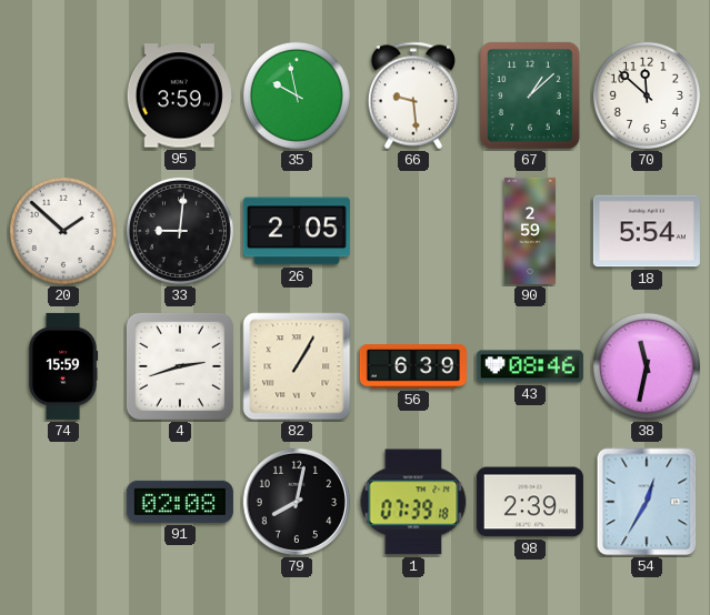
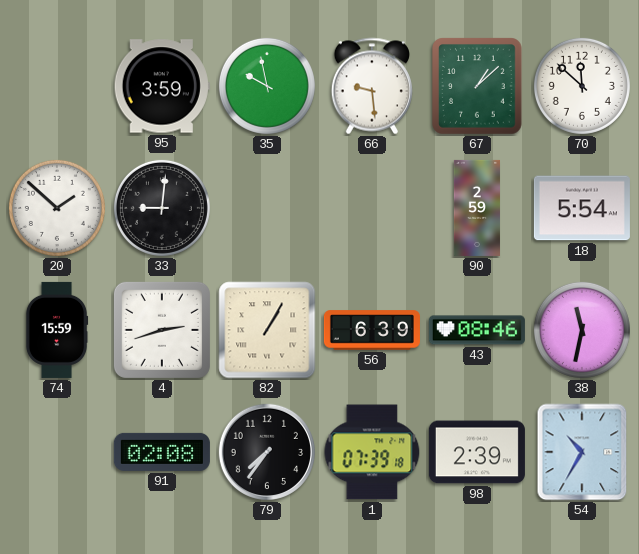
26: 2:05 -> none
79: 8:02 -> 7:36
54: 12:35 -> 10:35
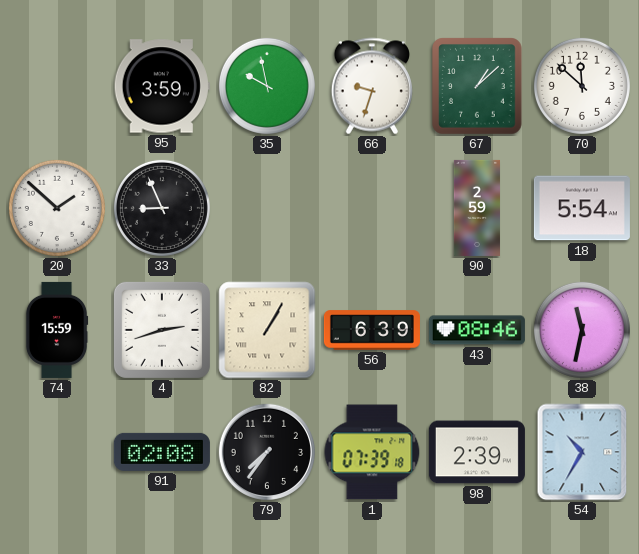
66: 9:29 -> 9:33
33: 9:01 -> 8:56
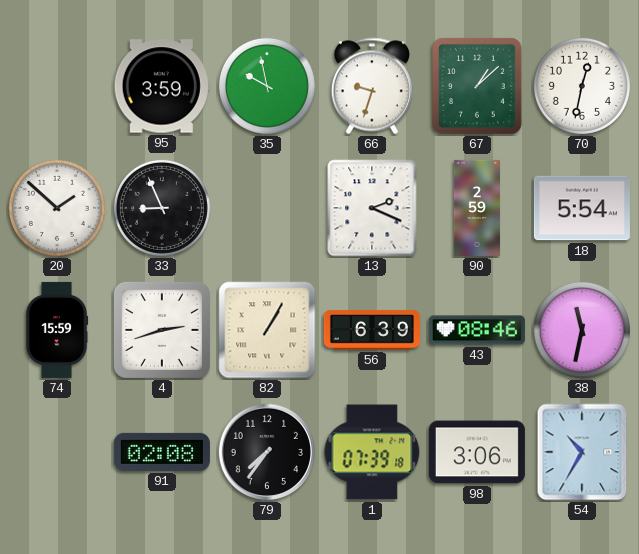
70: 11:52 -> 12:32
13: none -> 2:19
98: 2:39 -> 3:06
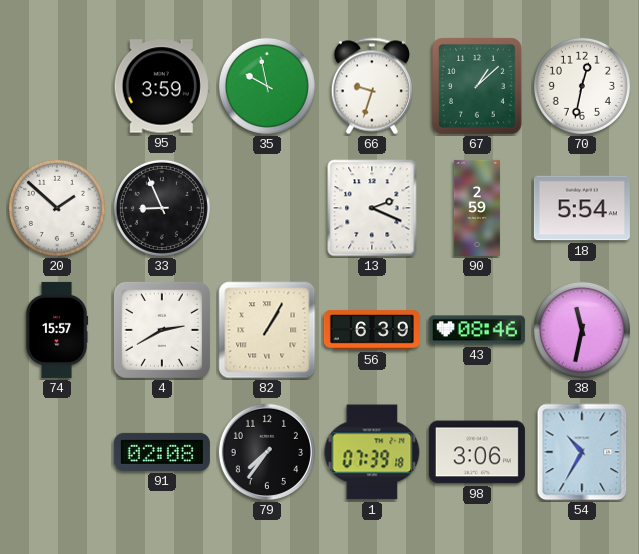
74: 15:59 -> 15:57
4: 2:42 -> 2:40
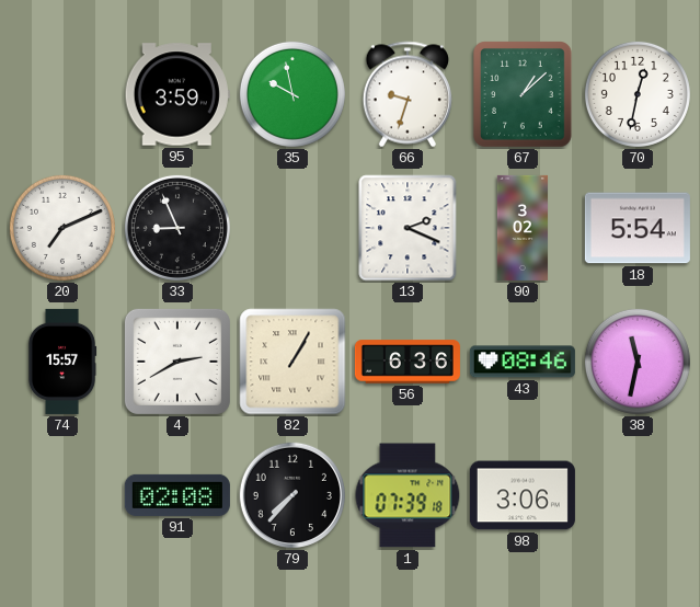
20: 1:52 -> 7:11
90: 2:59 -> 3:02
56: 6:39 -> 6:36
79: 7:36 -> 7:37
54: 10:35 -> none
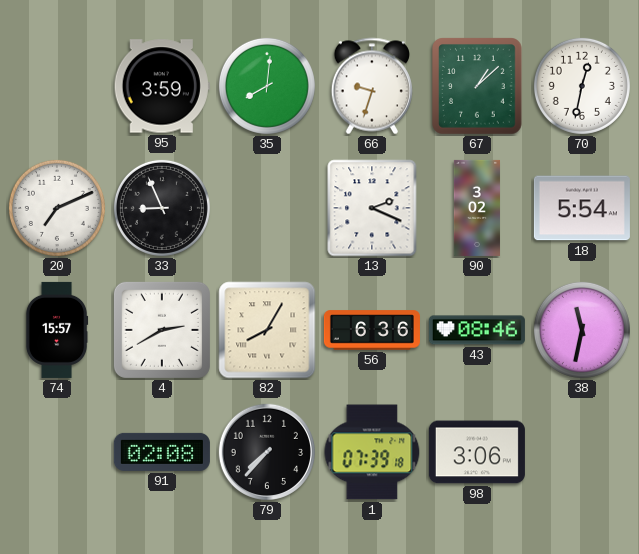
35: 9:58 -> 8:01
82: 1:05 -> 8:05
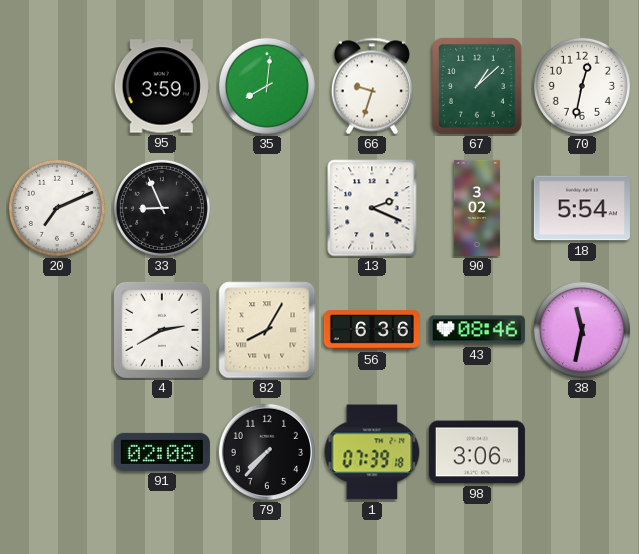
74: 15:57 -> none
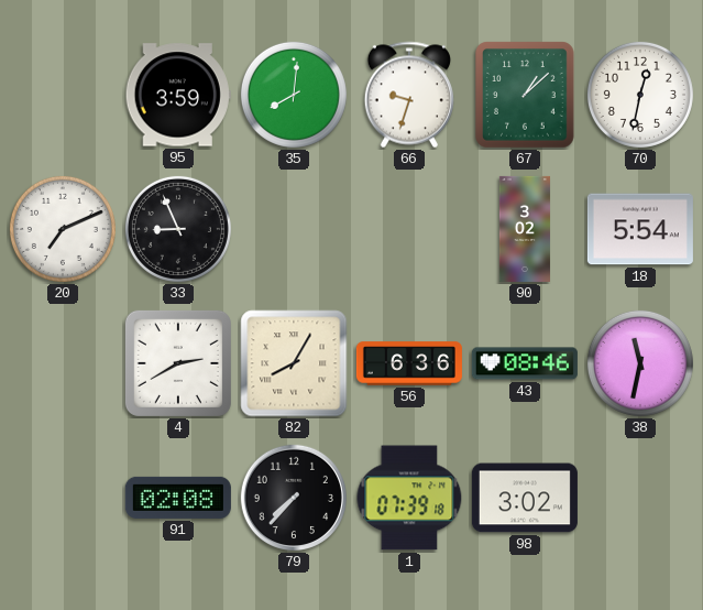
13: 2:19 -> none
98: 3:06 -> 3:02
